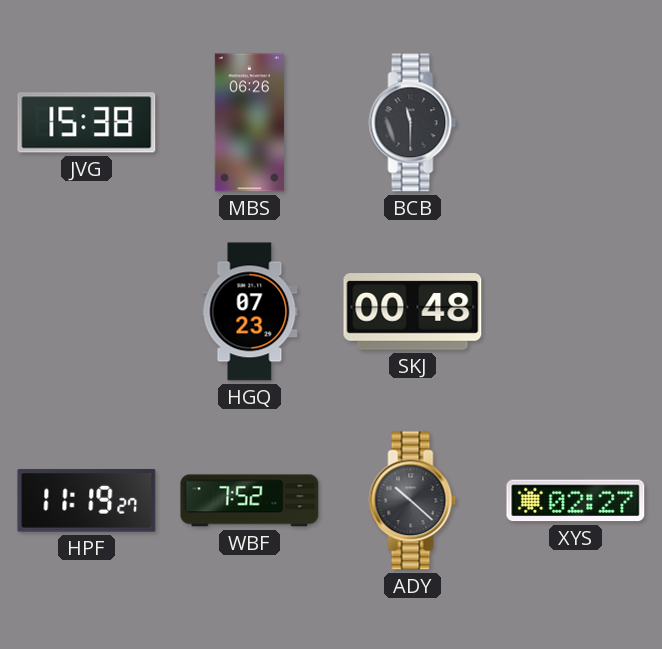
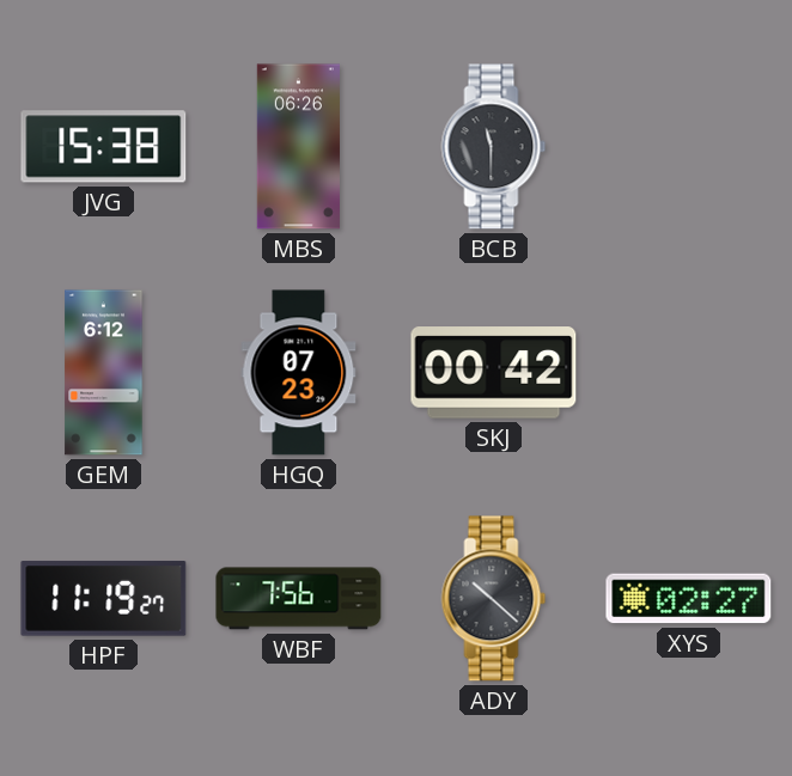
GEM: none -> 6:12
SKJ: 00:48 -> 00:42
WBF: 7:52 -> 7:56
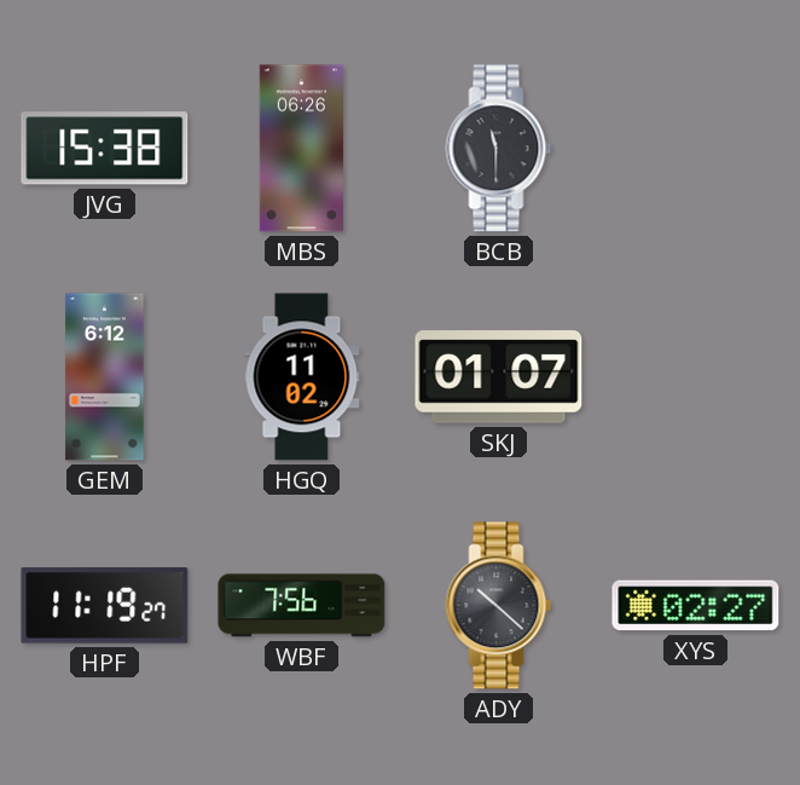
HGQ: 07:23 -> 11:02
SKJ: 00:42 -> 01:07
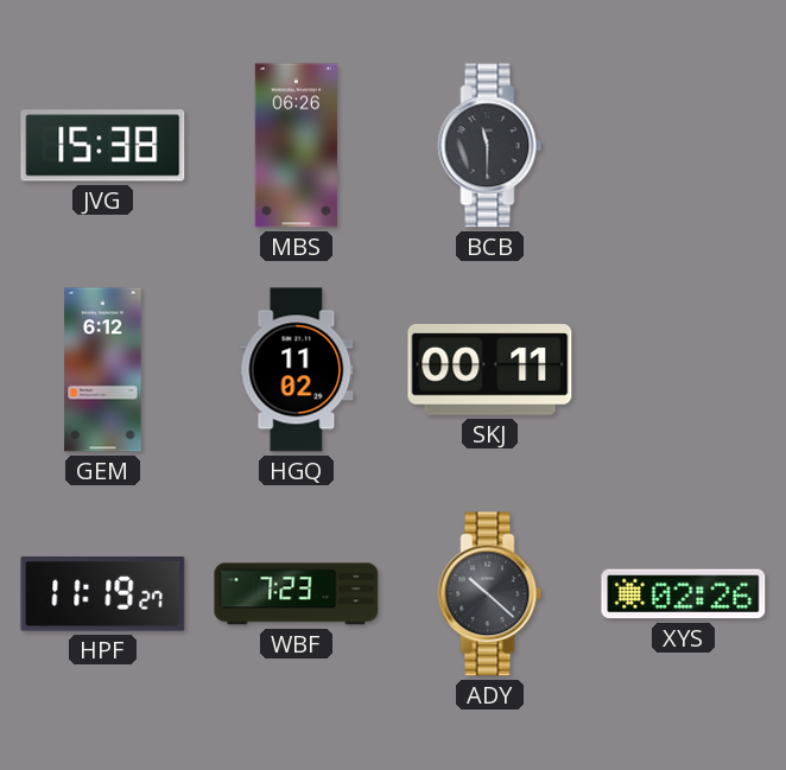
SKJ: 01:07 -> 00:11
WBF: 7:56 -> 7:23
XYS: 02:27 -> 02:26
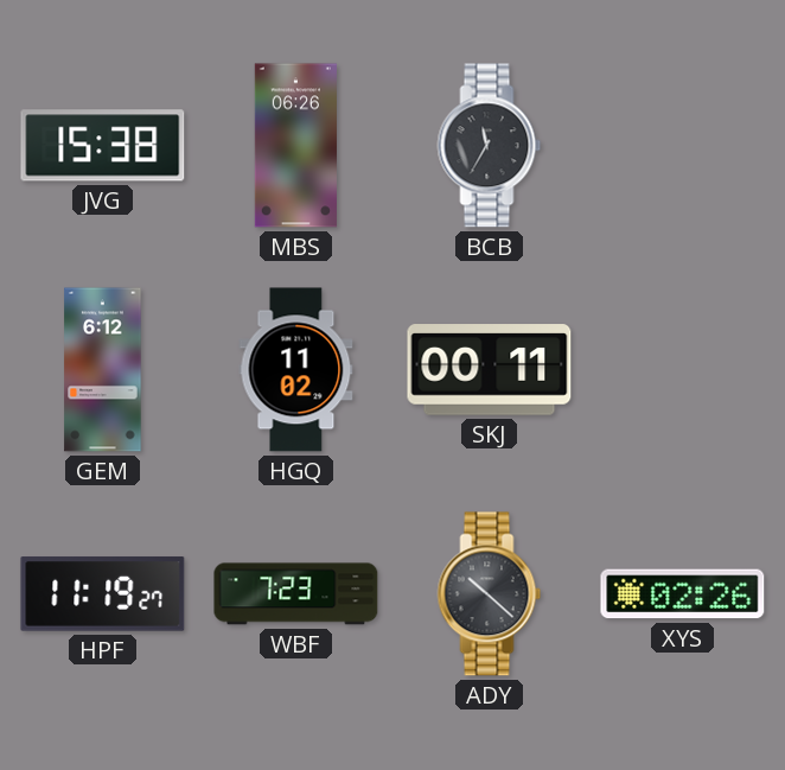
BCB: 11:30 -> 11:35
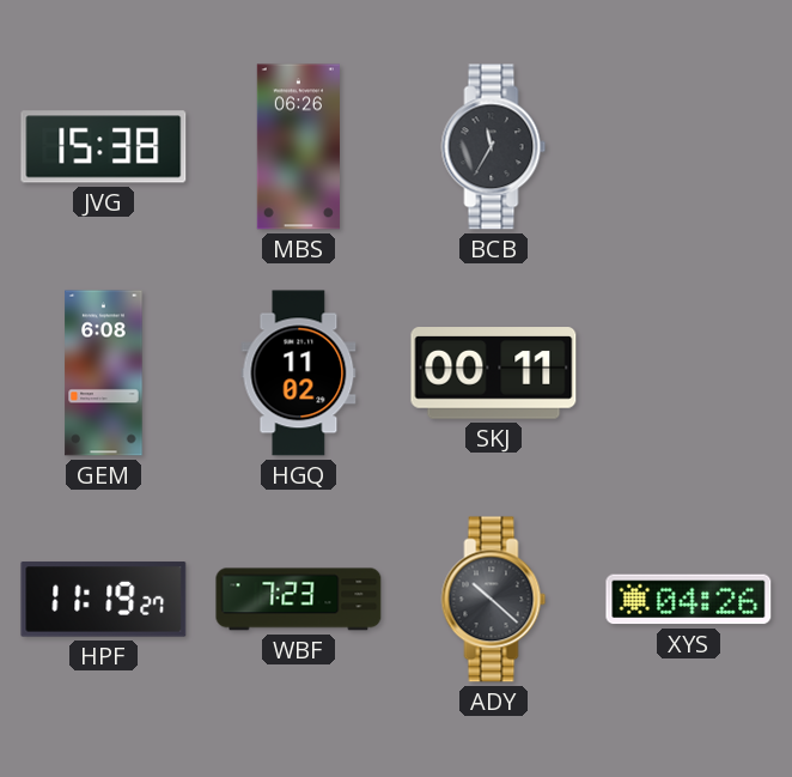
GEM: 6:12 -> 6:08
XYS: 02:26 -> 04:26
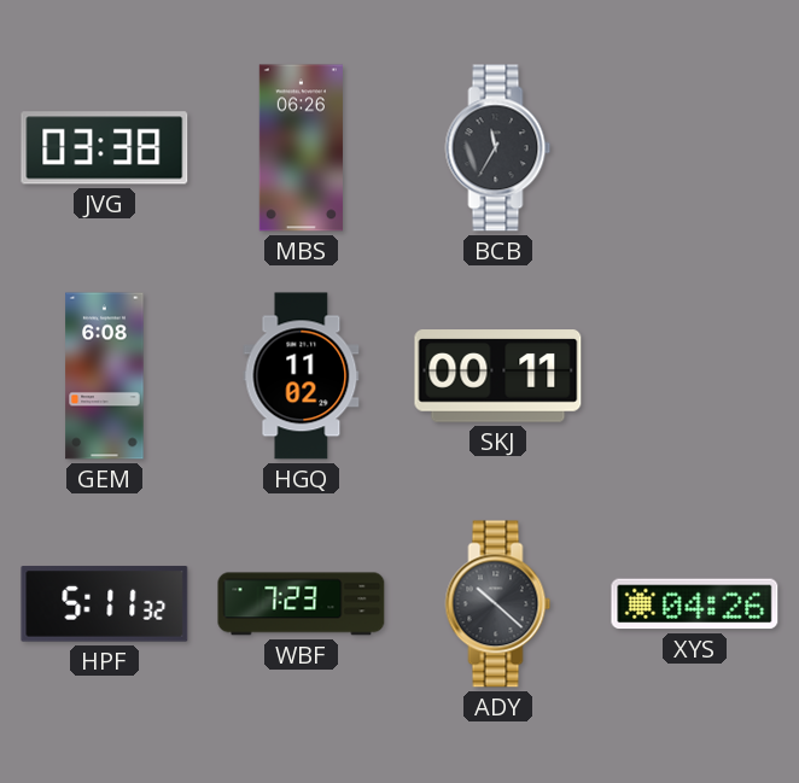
JVG: 15:38 -> 03:38
HPF: 11:19 -> 5:11
